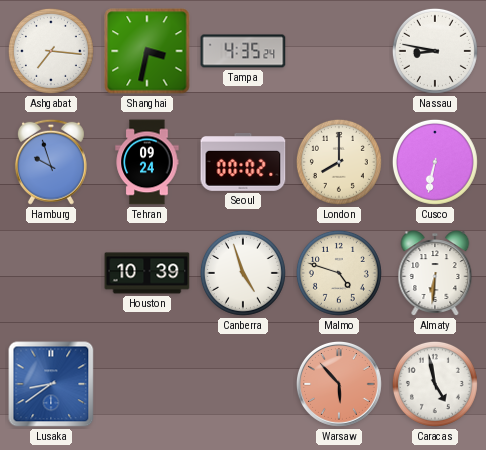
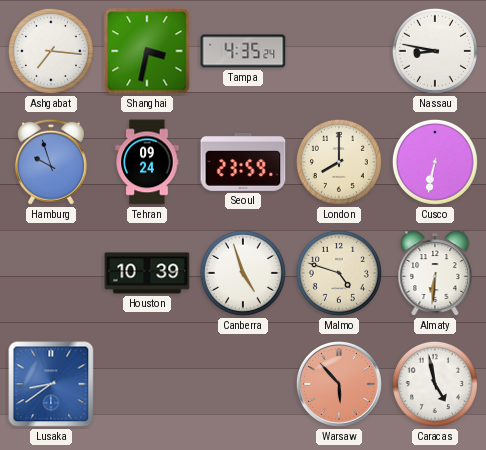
Seoul: 00:02 -> 23:59
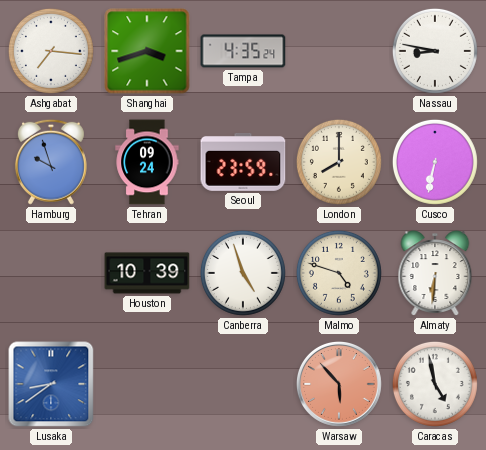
Shanghai: 3:32 -> 3:42
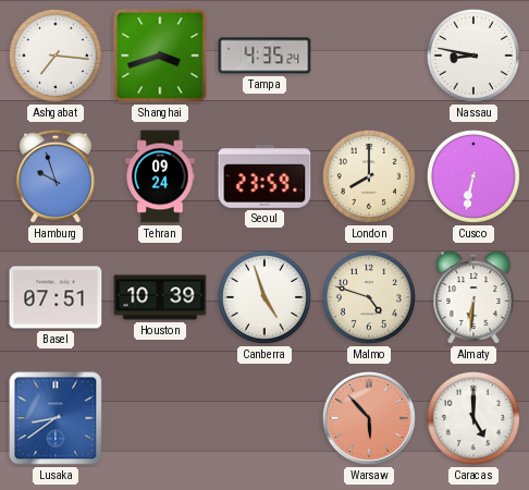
Basel: none -> 07:51
Caracas: 4:58 -> 5:00
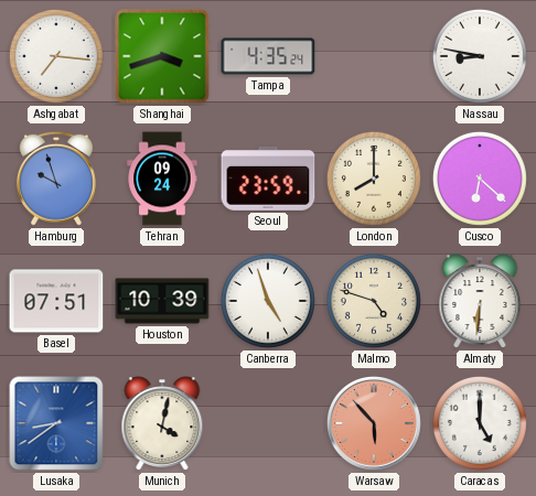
Cusco: 6:32 -> 6:22
Munich: none -> 4:02
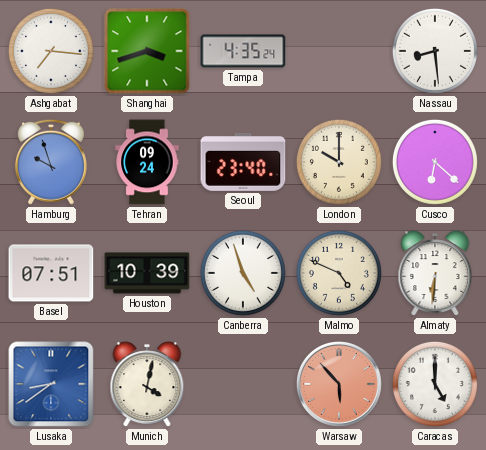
Nassau: 8:47 -> 8:29
Seoul: 23:59 -> 23:40
London: 8:00 -> 10:00
Malmo: 4:48 -> 4:49
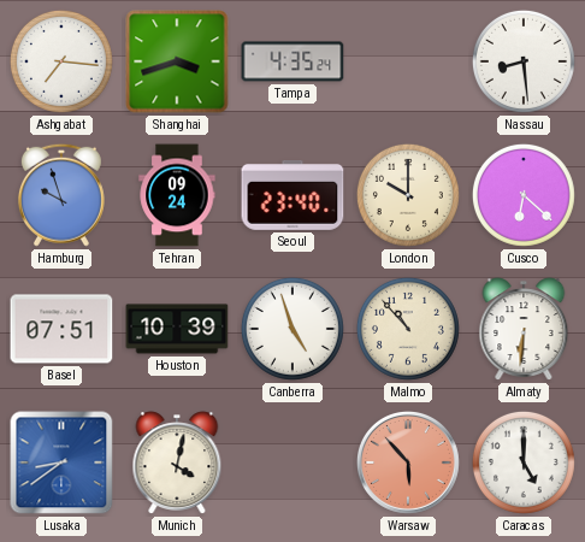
Malmo: 4:49 -> 10:53
